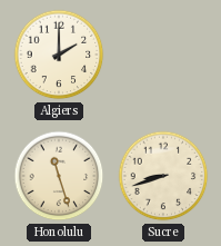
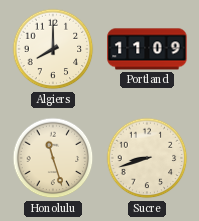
Algiers: 2:00 -> 8:00
Portland: none -> 11:09
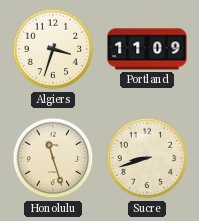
Algiers: 8:00 -> 3:33
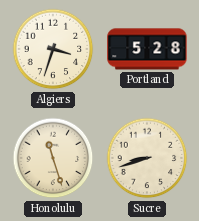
Portland: 11:09 -> 5:28
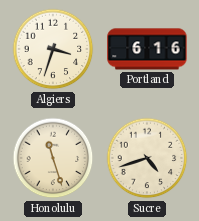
Portland: 5:28 -> 6:16
Sucre: 8:42 -> 4:42
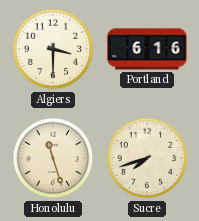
Algiers: 3:33 -> 3:30
Sucre: 4:42 -> 7:42
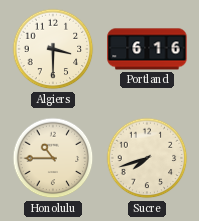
Honolulu: 11:27 -> 10:45
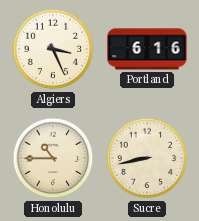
Algiers: 3:30 -> 3:26
Sucre: 7:42 -> 8:43
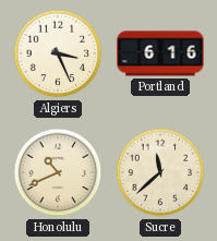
Honolulu: 10:45 -> 10:41
Sucre: 8:43 -> 11:38
